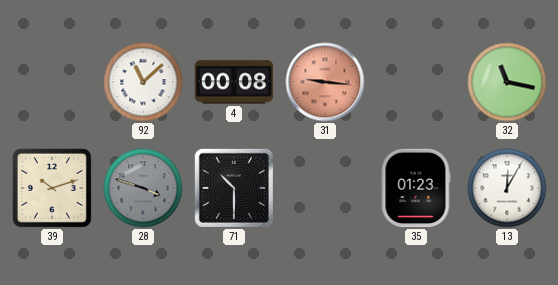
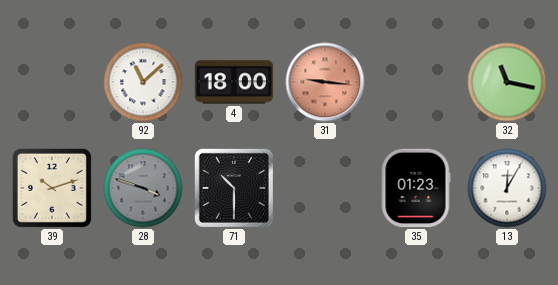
4: 00:08 -> 18:00
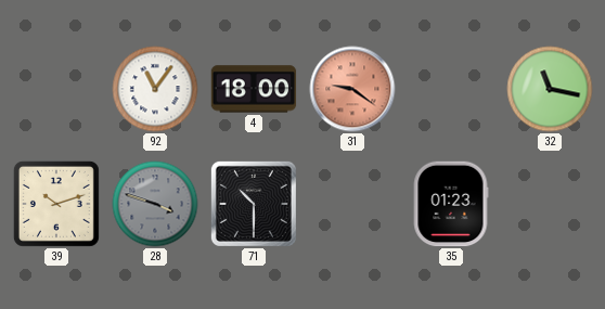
92: 11:08 -> 11:06
31: 9:16 -> 9:21
13: 12:05 -> none
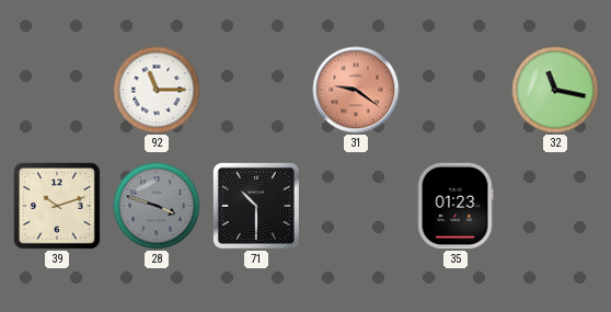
92: 11:06 -> 11:15
4: 18:00 -> none
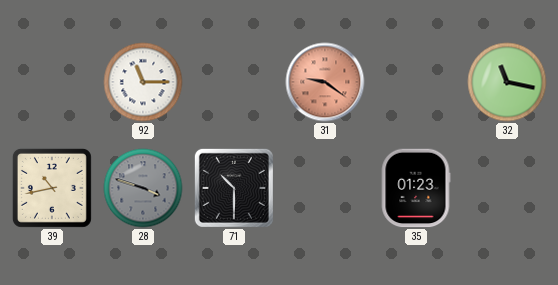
39: 10:12 -> 10:43
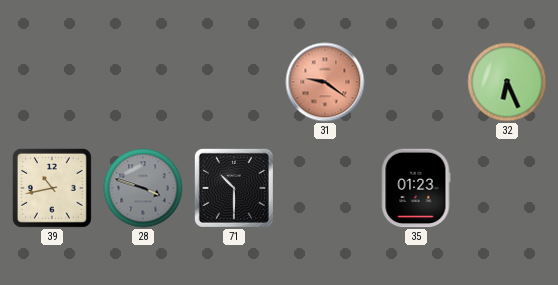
92: 11:15 -> none
32: 11:17 -> 6:26
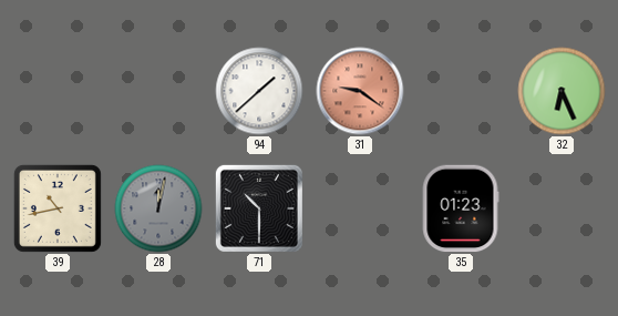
94: none -> 1:38
28: 3:48 -> 12:02
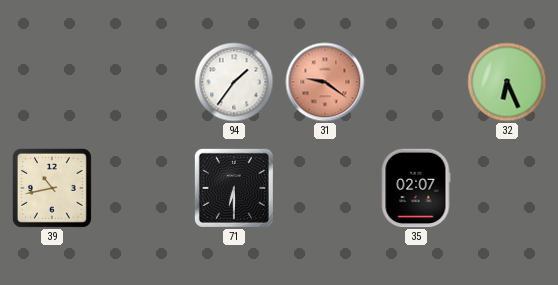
94: 1:38 -> 1:36
28: 12:02 -> none
71: 10:30 -> 6:30
35: 01:23 -> 02:07
